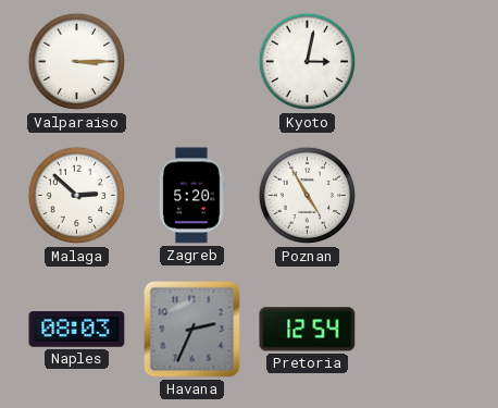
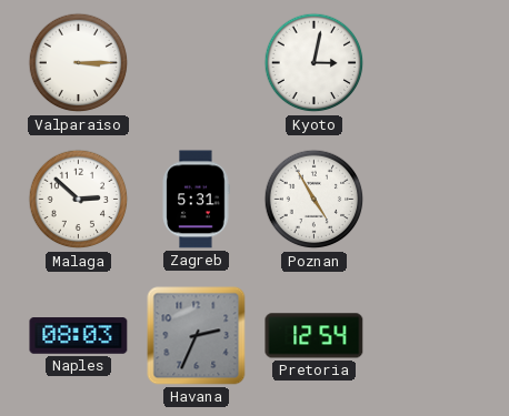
Zagreb: 5:20 -> 5:31
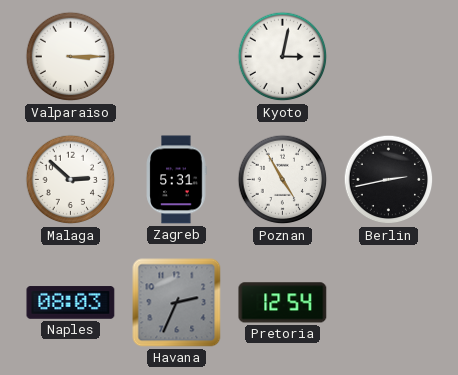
Berlin: none -> 2:43
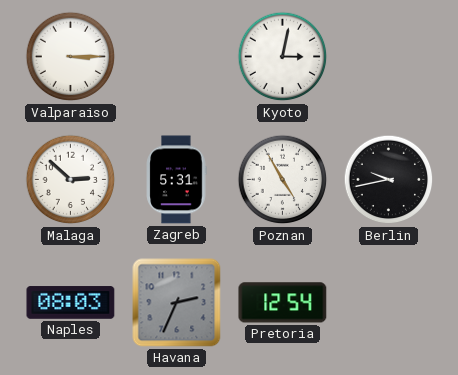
Berlin: 2:43 -> 9:43
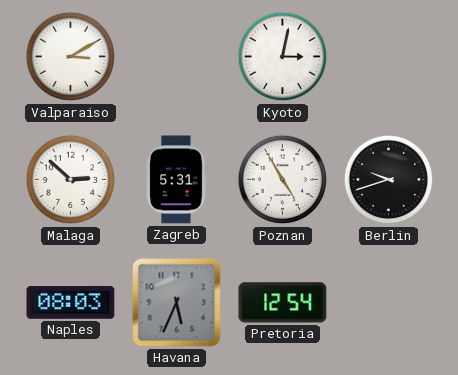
Valparaiso: 3:15 -> 3:10
Berlin: 9:43 -> 9:42
Havana: 2:34 -> 5:34
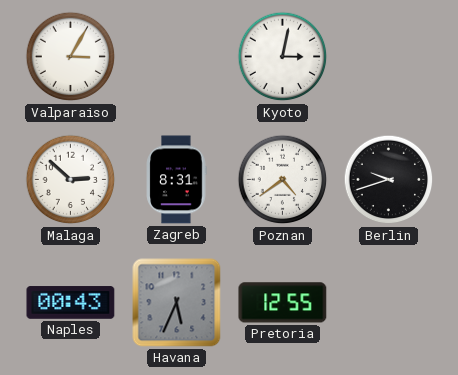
Valparaiso: 3:10 -> 3:05
Zagreb: 5:31 -> 8:31
Poznan: 4:55 -> 4:39
Naples: 08:03 -> 00:43
Pretoria: 12:54 -> 12:55
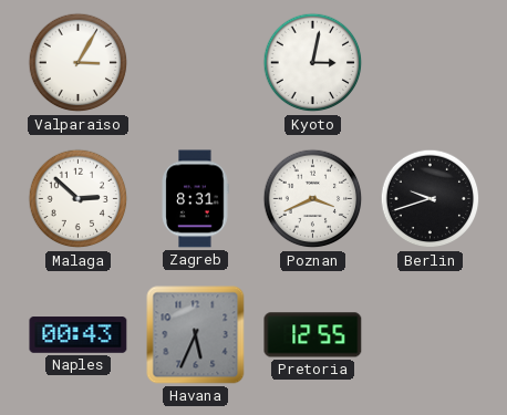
Poznan: 4:39 -> 3:41
